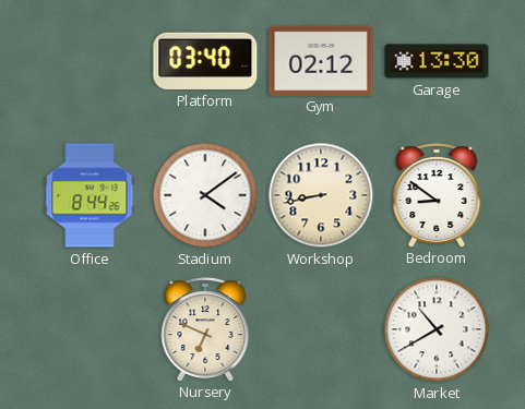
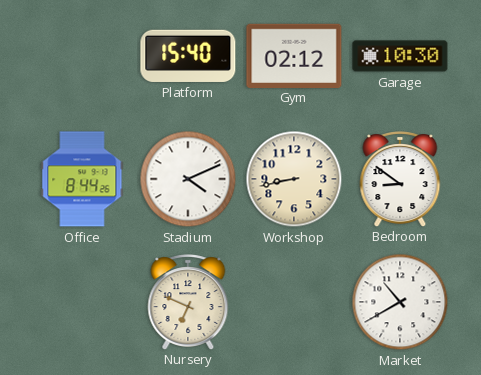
Platform: 03:40 -> 15:40
Garage: 13:30 -> 10:30
Stadium: 4:09 -> 4:11
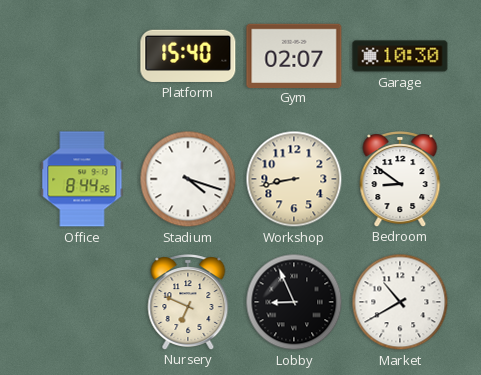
Gym: 02:12 -> 02:07
Stadium: 4:11 -> 4:18
Lobby: none -> 8:56
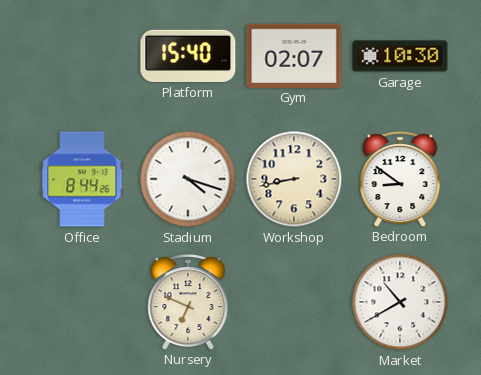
Lobby: 8:56 -> none
